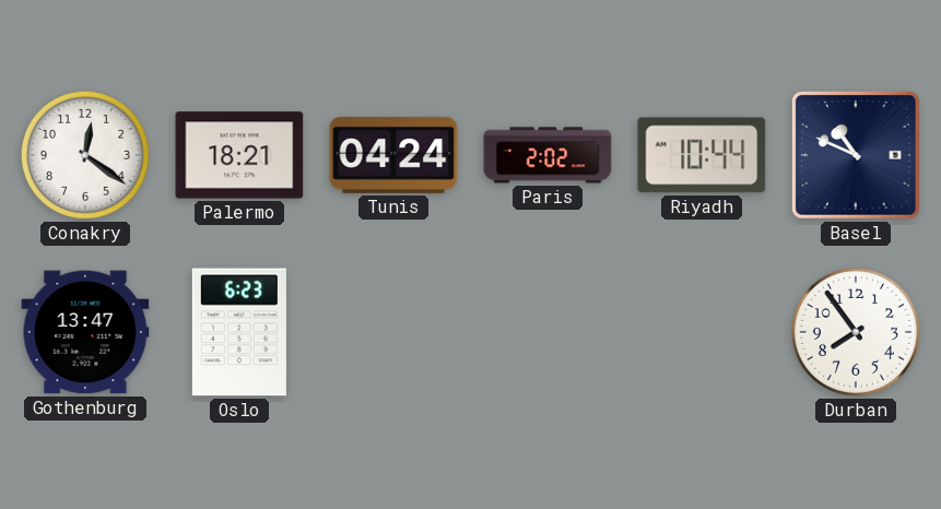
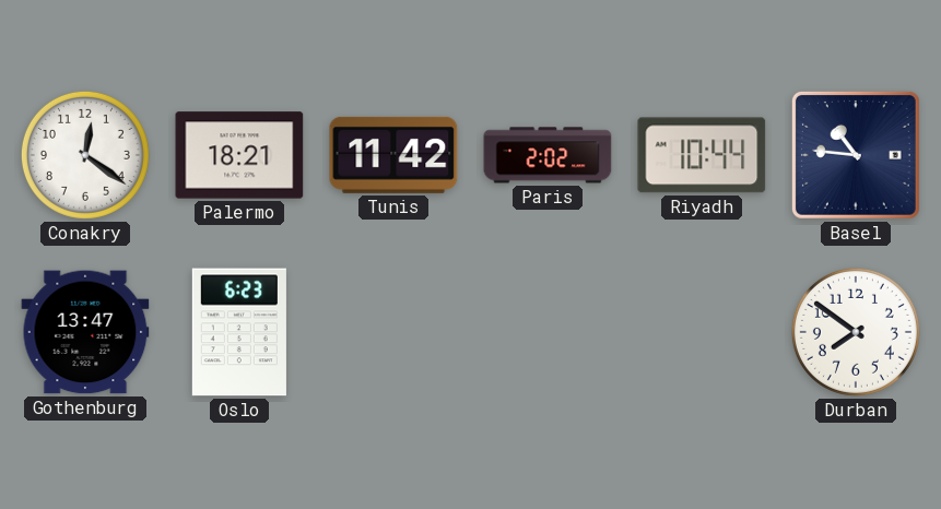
Tunis: 04:24 -> 11:42
Basel: 10:49 -> 10:46
Durban: 7:54 -> 7:51
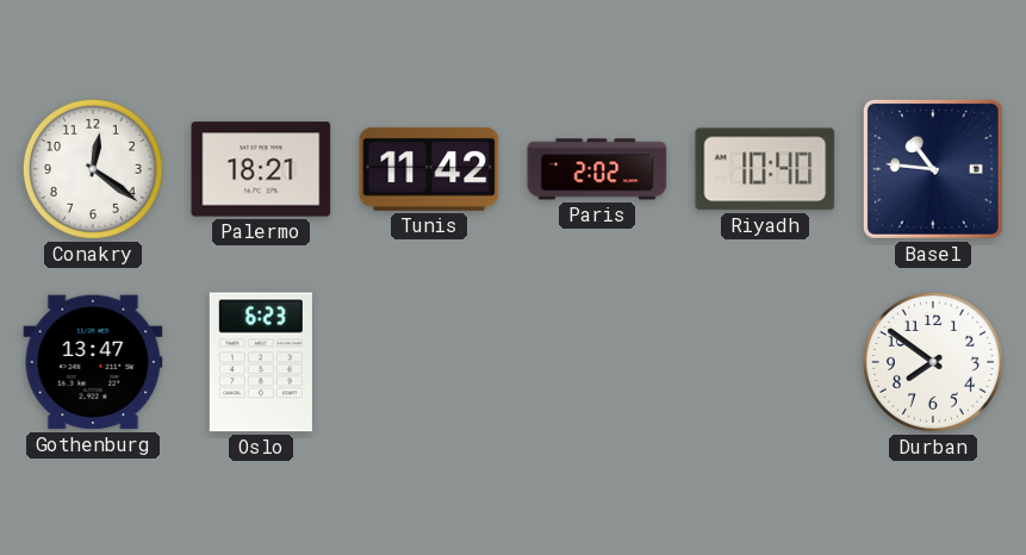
Riyadh: 10:44 -> 10:40
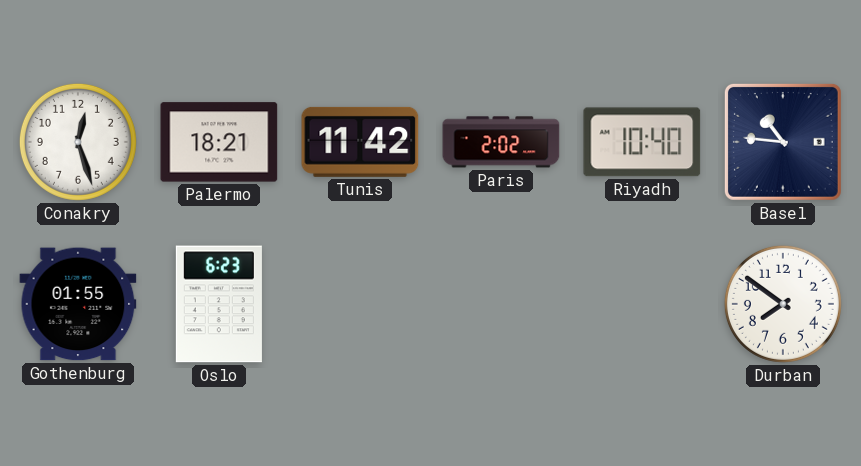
Conakry: 12:21 -> 12:27
Gothenburg: 13:47 -> 01:55
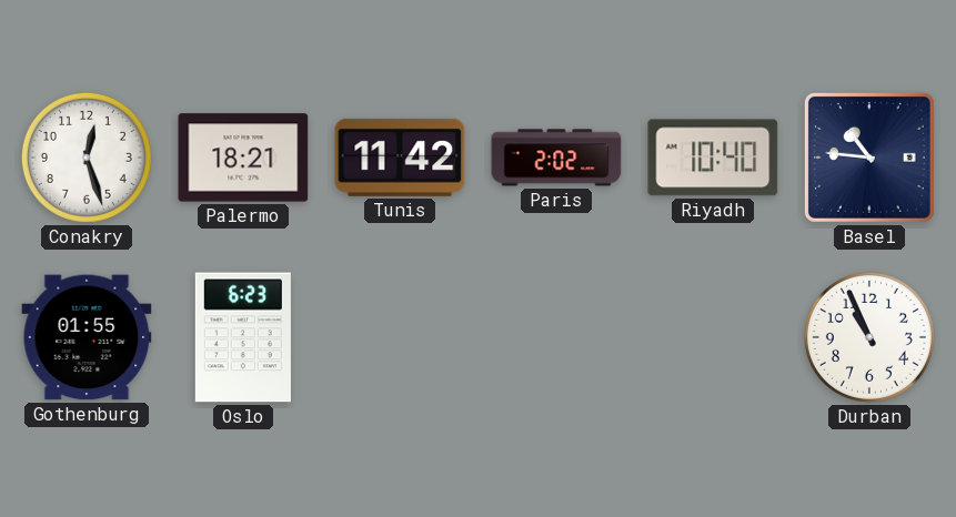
Durban: 7:51 -> 10:56
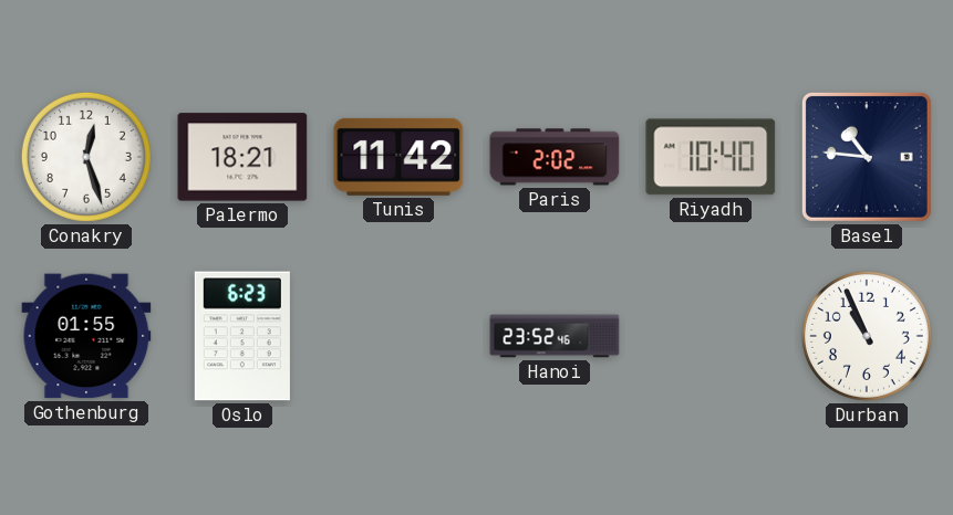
Hanoi: none -> 23:52
